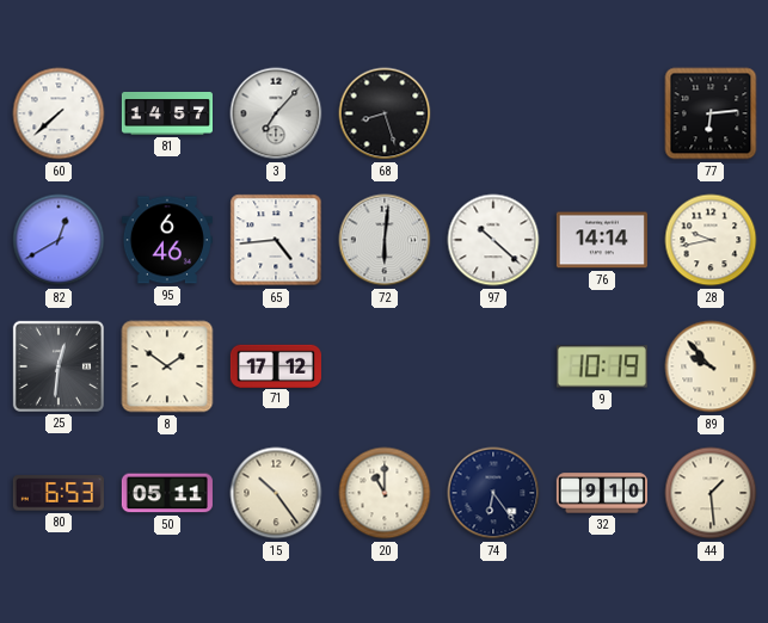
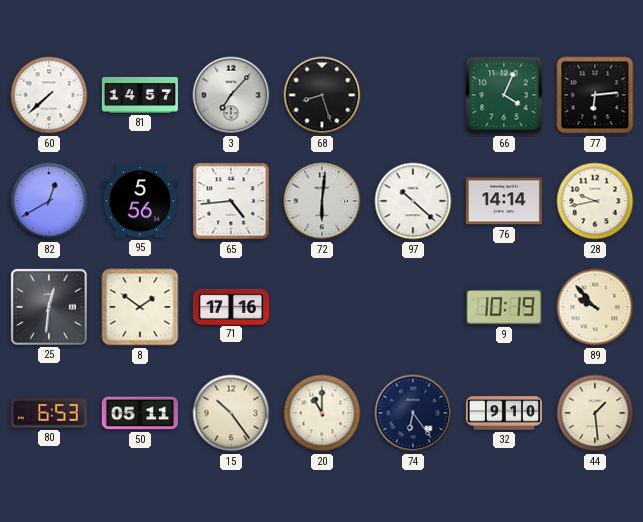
66: none -> 4:04
95: 6:46 -> 5:56
71: 17:12 -> 17:16
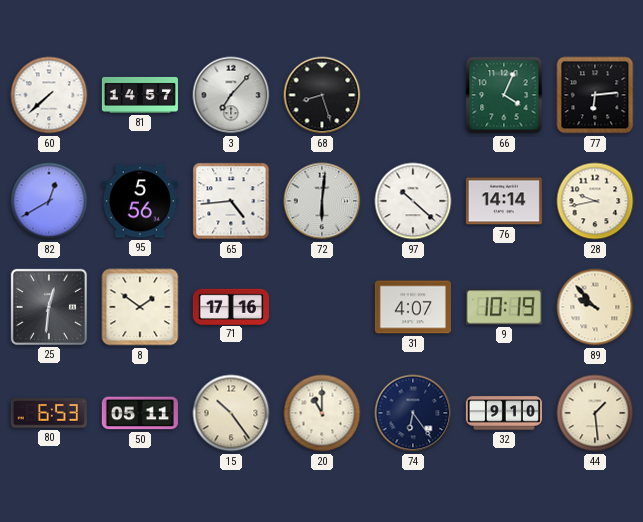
31: none -> 4:07
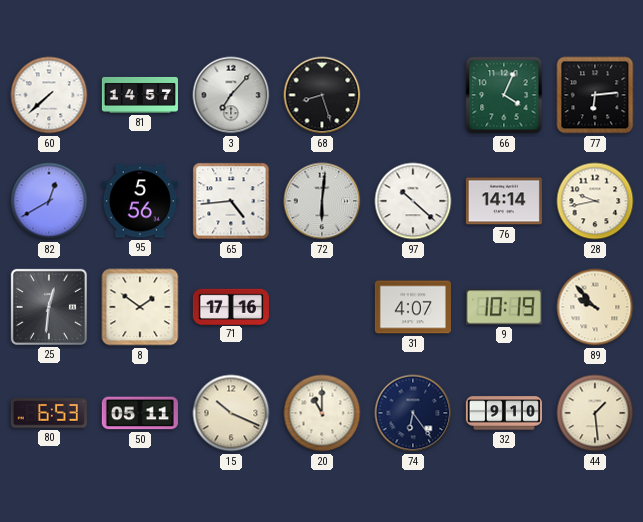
15: 10:24 -> 10:19
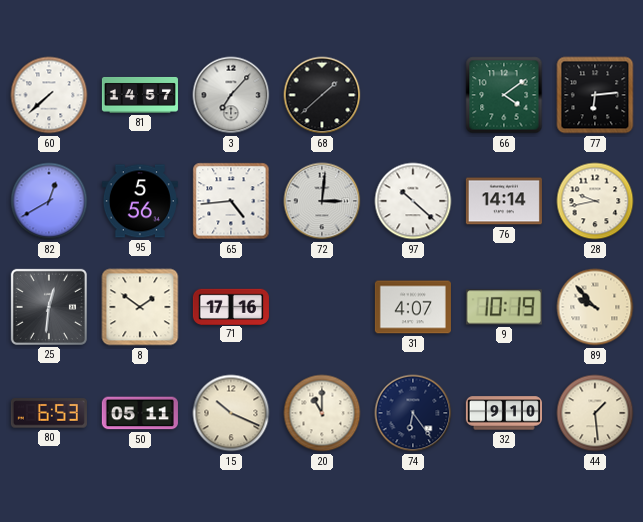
68: 8:27 -> 1:38
66: 4:04 -> 4:09
72: 6:01 -> 3:01
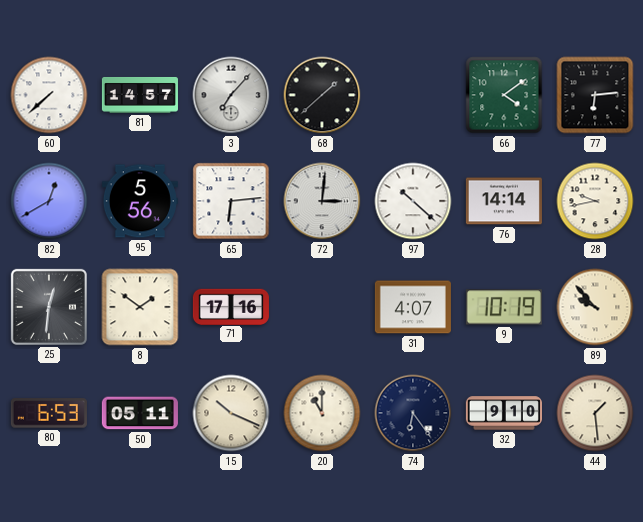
65: 4:44 -> 6:14
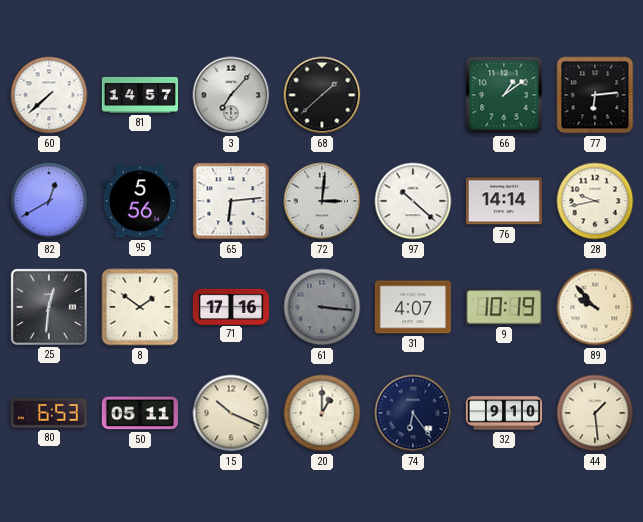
66: 4:09 -> 1:09
61: none -> 3:16
20: 11:00 -> 1:00
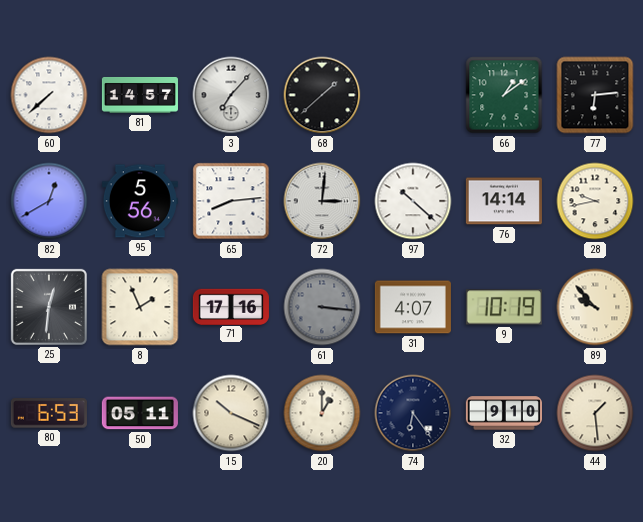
65: 6:14 -> 8:14
8: 1:51 -> 1:56
